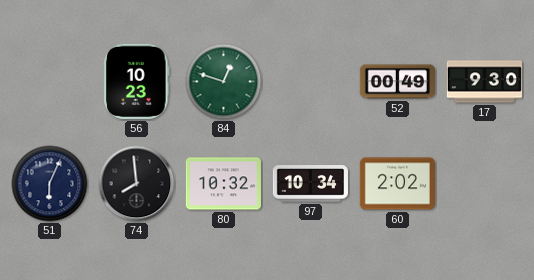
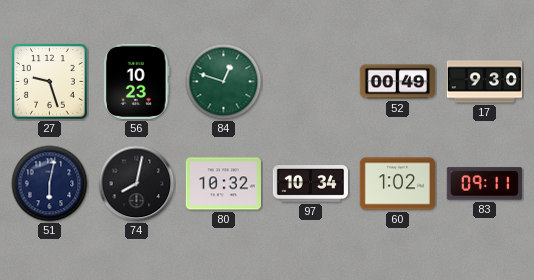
27: none -> 9:27
51: 6:04 -> 6:02
74: 7:59 -> 8:02
60: 2:02 -> 1:02
83: none -> 09:11
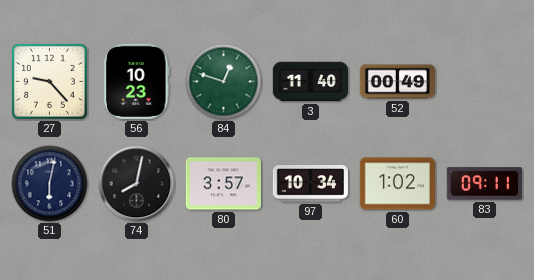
27: 9:27 -> 9:23
3: none -> 11:40
17: 9:30 -> none
80: 10:32 -> 3:57
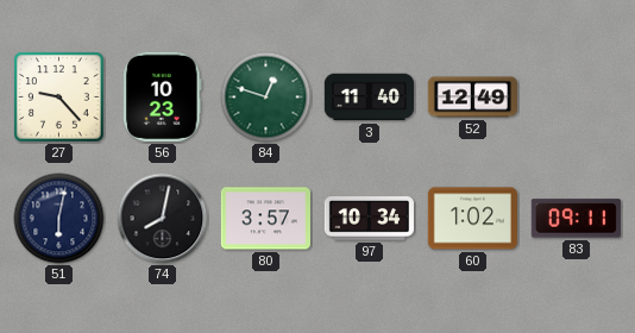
52: 00:49 -> 12:49
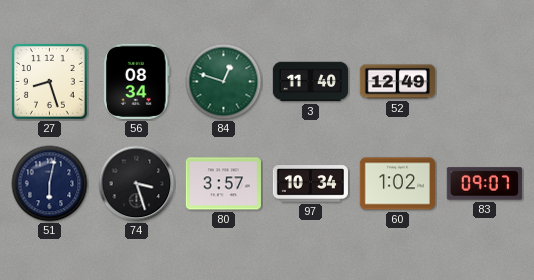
27: 9:23 -> 8:27
56: 10:23 -> 08:34
74: 8:02 -> 3:27
83: 09:11 -> 09:07
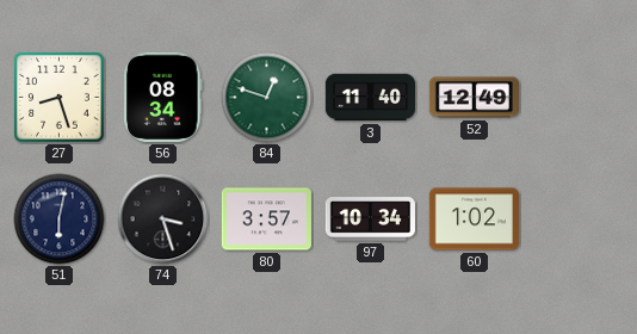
83: 09:07 -> none
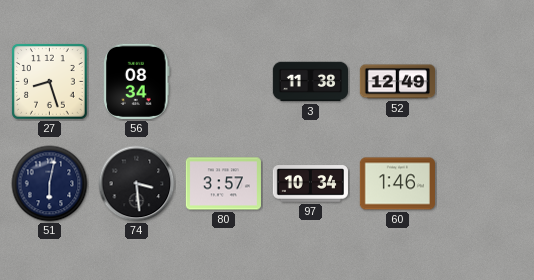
84: 12:48 -> none
3: 11:40 -> 11:38
74: 3:27 -> 3:29
60: 1:02 -> 1:46
